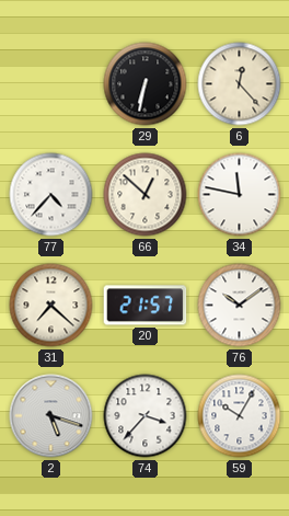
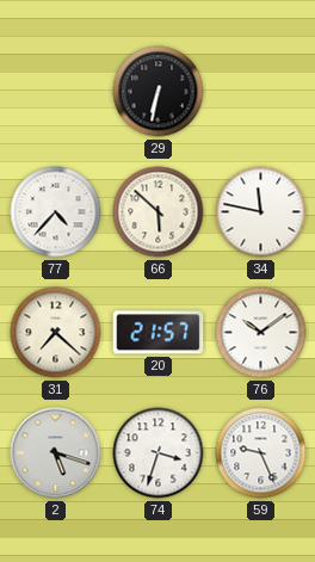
6: 12:23 -> none
66: 12:52 -> 5:52
74: 3:37 -> 3:33
59: 10:05 -> 9:26
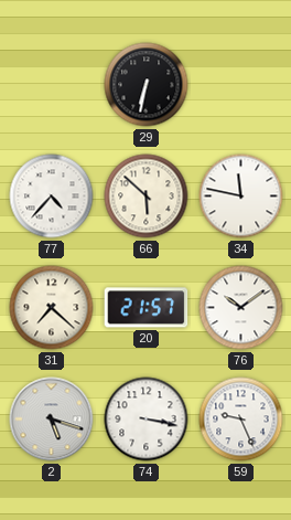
74: 3:33 -> 3:17
